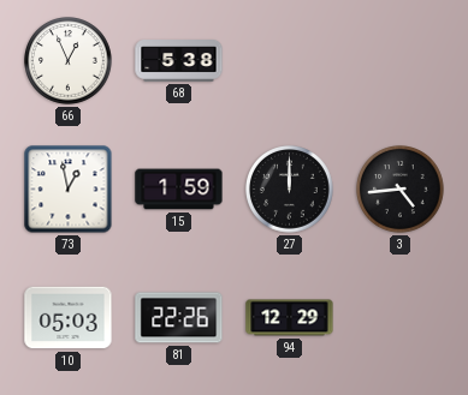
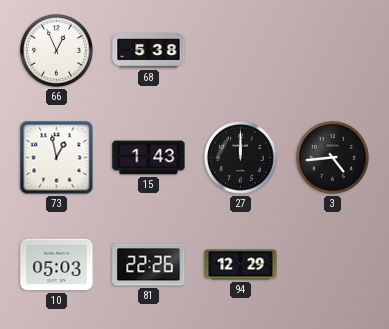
15: 1:59 -> 1:43
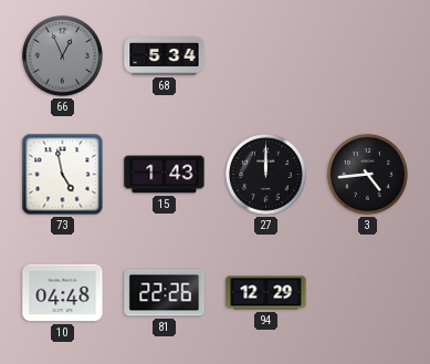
66 dial: white -> grey
68: 5:38 -> 5:34
73: 12:58 -> 4:58
10: 05:03 -> 04:48
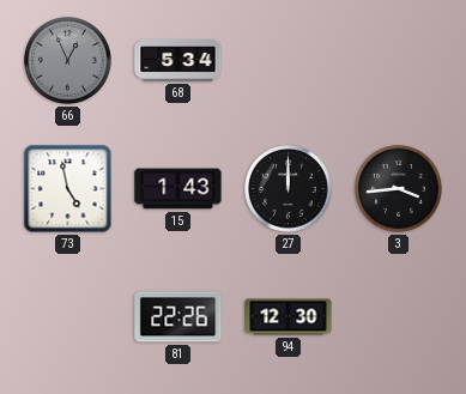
3: 4:44 -> 3:44
10: 04:48 -> none
94: 12:29 -> 12:30
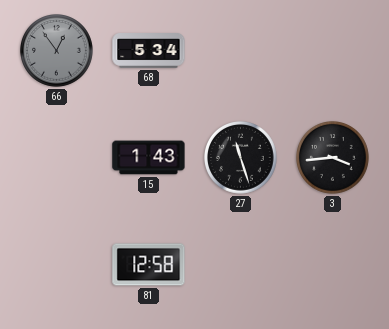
66: 12:56 -> 12:54
73: 4:58 -> none
27: 12:00 -> 11:27
81: 22:26 -> 12:58
94: 12:30 -> none
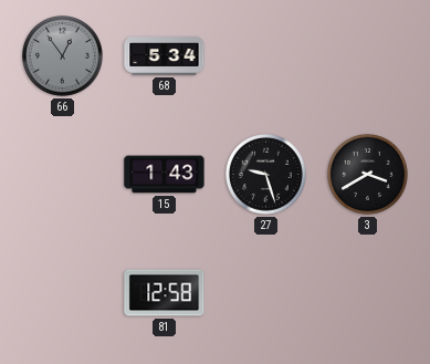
27: 11:27 -> 9:27
3: 3:44 -> 3:40
